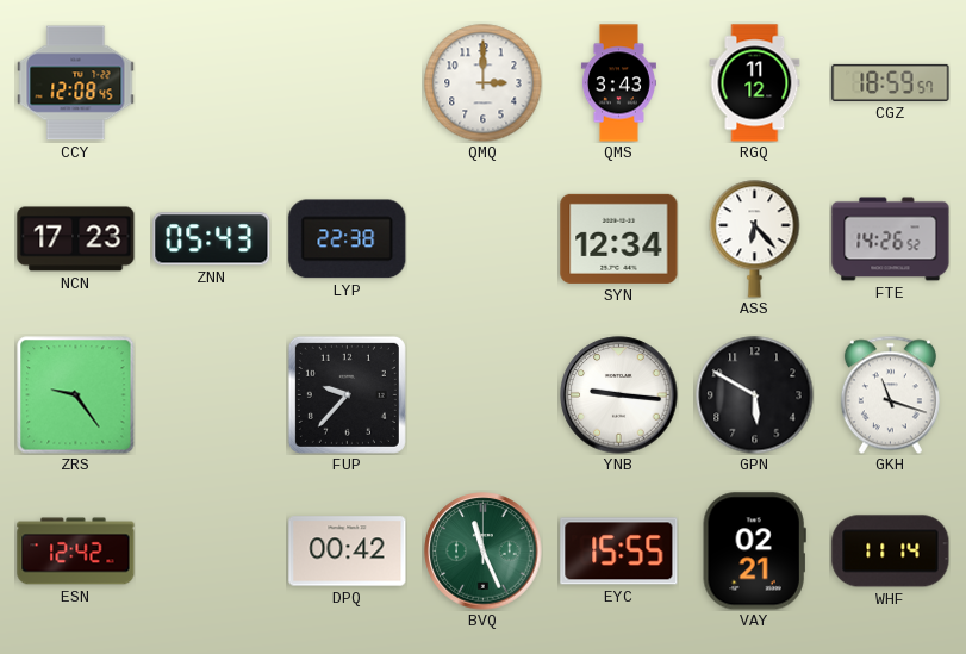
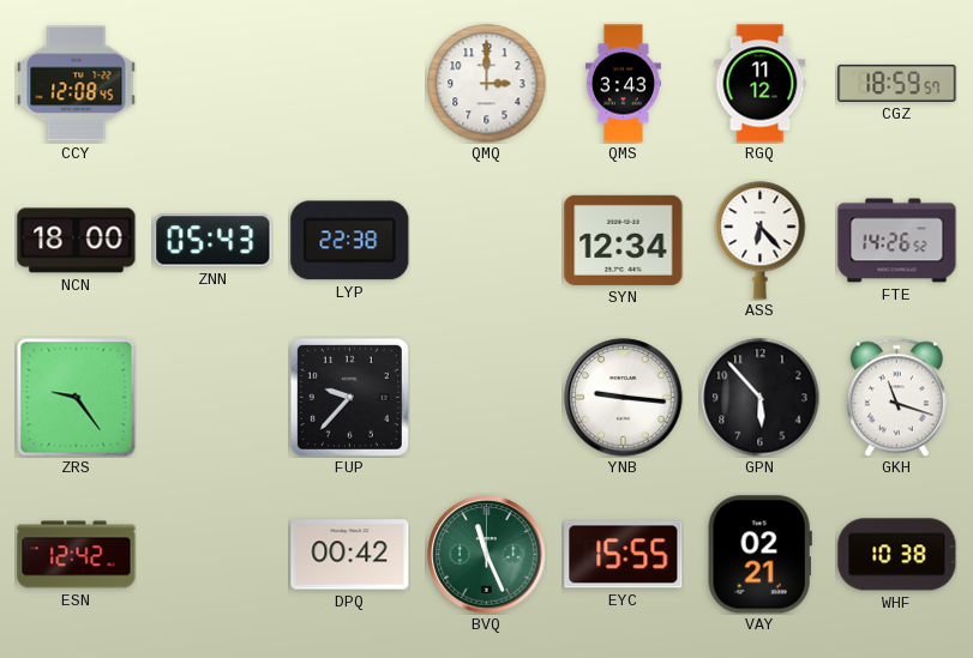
NCN: 17:23 -> 18:00
GPN: 5:50 -> 5:53
WHF: 11:14 -> 10:38
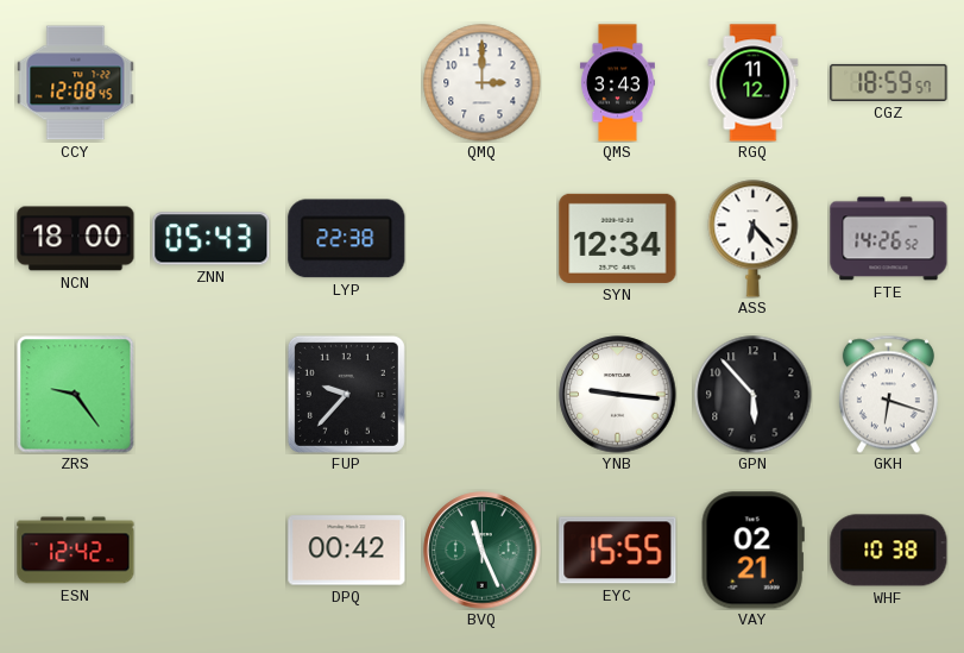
GKH: 11:18 -> 6:18
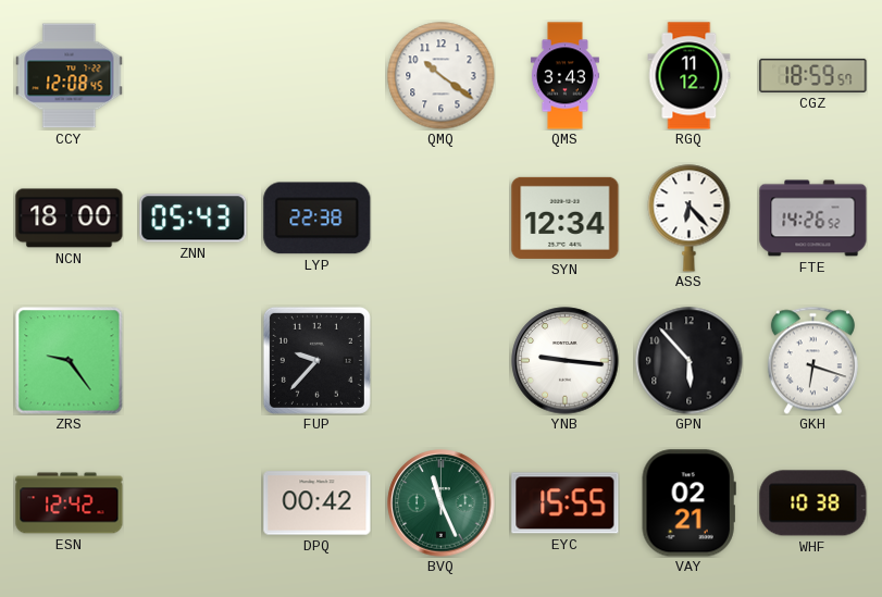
QMQ: 3:00 -> 10:21
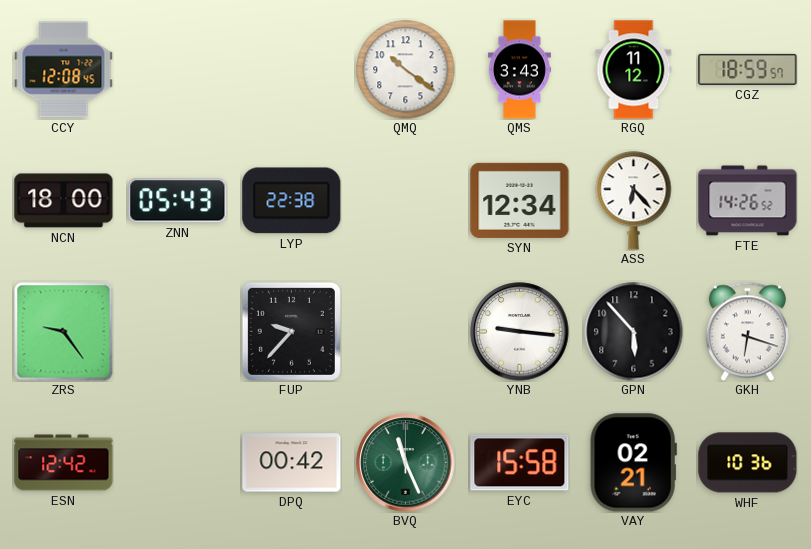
EYC: 15:55 -> 15:58
WHF: 10:38 -> 10:36
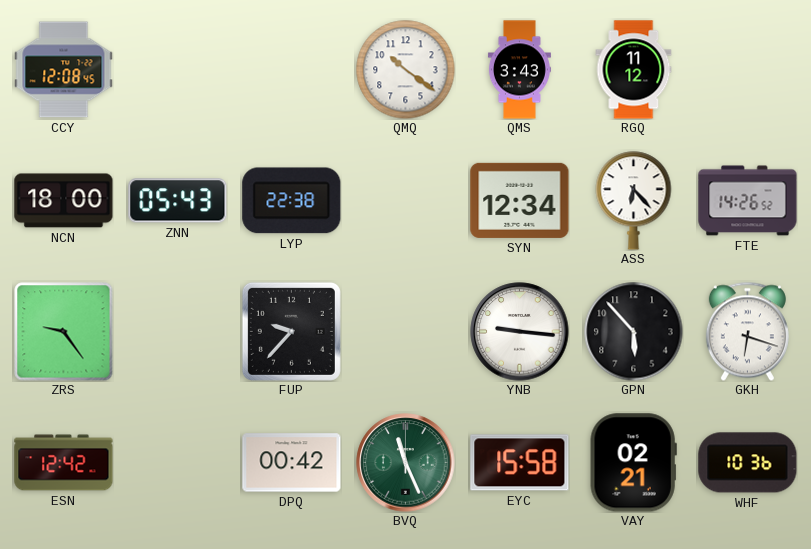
CGZ: 18:59 -> none
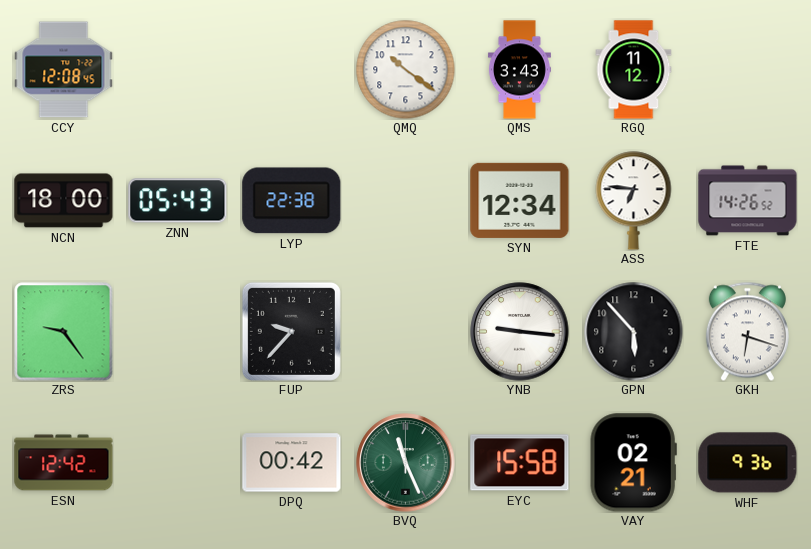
ASS: 6:23 -> 6:46
WHF: 10:36 -> 9:36
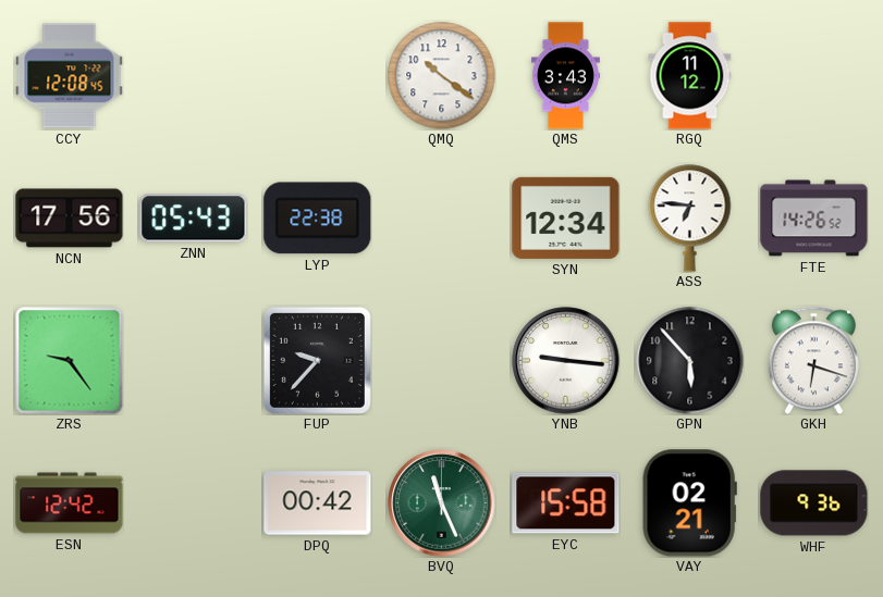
NCN: 18:00 -> 17:56
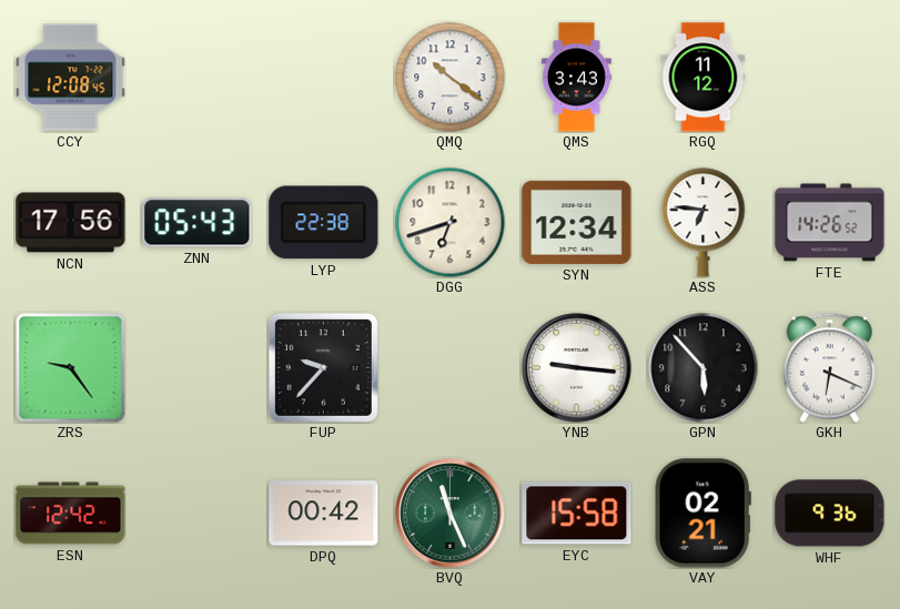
DGG: none -> 6:42
GKH: 6:18 -> 6:19
